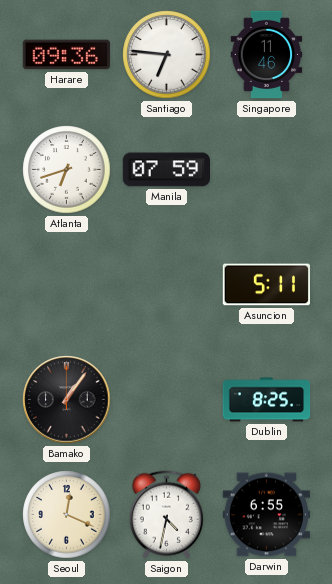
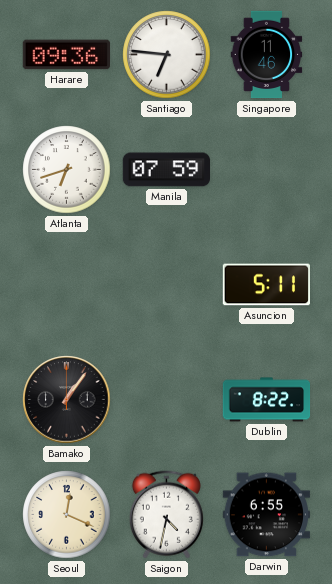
Dublin: 8:25 -> 8:22
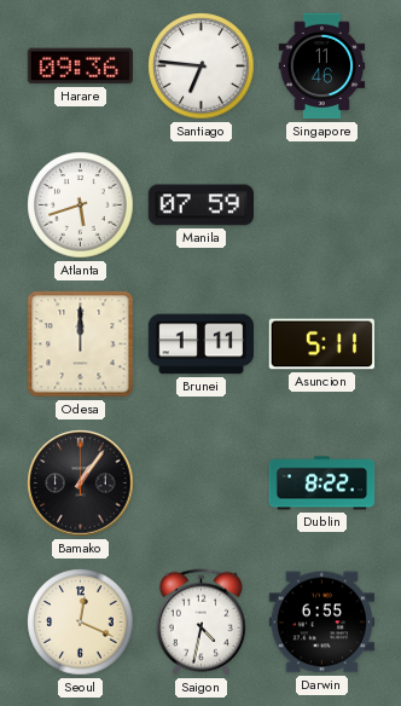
Atlanta: 6:42 -> 5:42
Odesa: none -> 12:00
Brunei: none -> 1:11
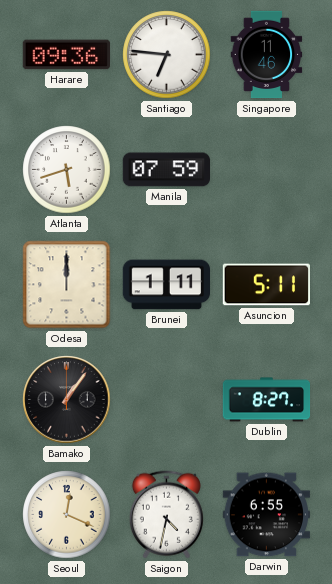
Dublin: 8:22 -> 8:27
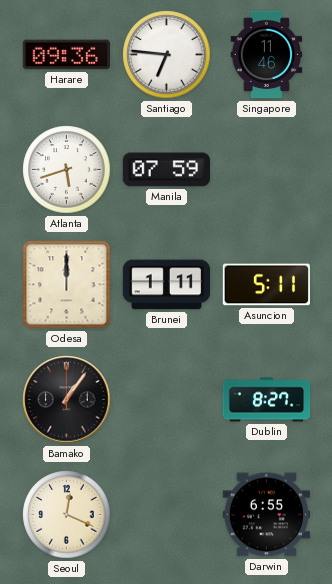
Saigon: 4:32 -> none
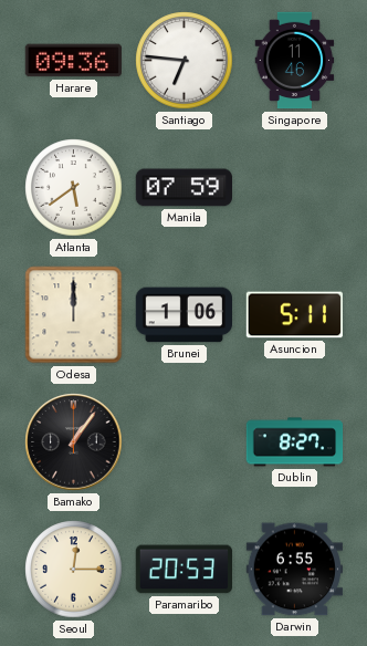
Atlanta: 5:42 -> 5:39
Brunei: 1:11 -> 1:06
Seoul: 12:19 -> 12:15
Paramaribo: none -> 20:53
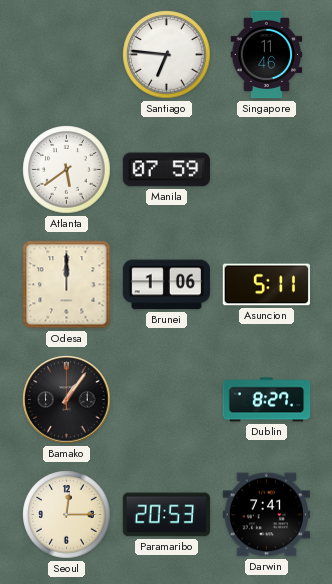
Harare: 09:36 -> none
Darwin: 6:55 -> 7:41
